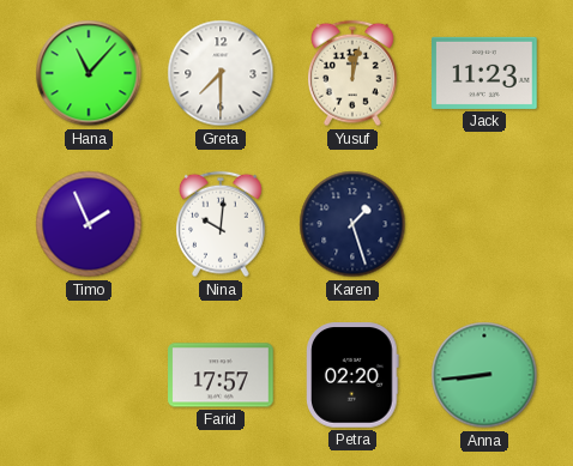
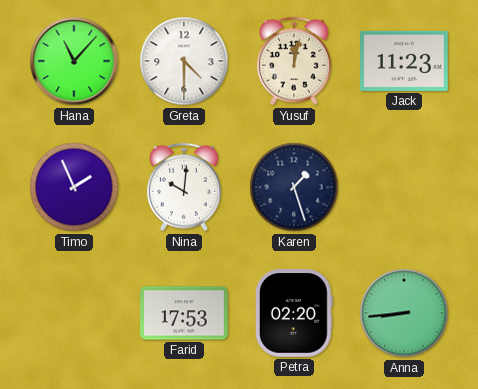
Greta: 7:30 -> 4:30
Farid: 17:57 -> 17:53
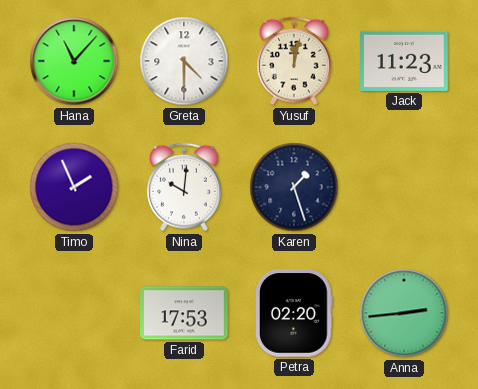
Anna: 8:44 -> 2:44
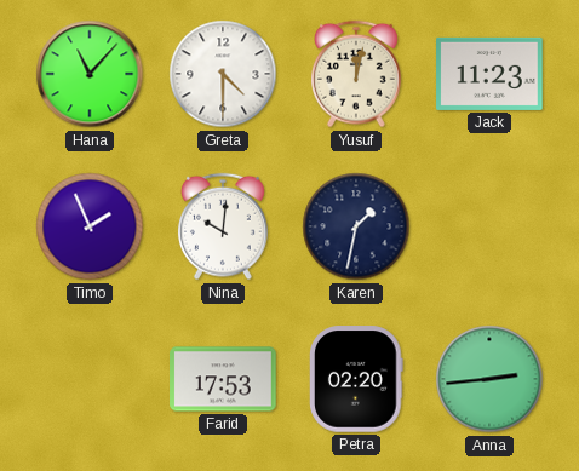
Karen: 1:27 -> 1:32
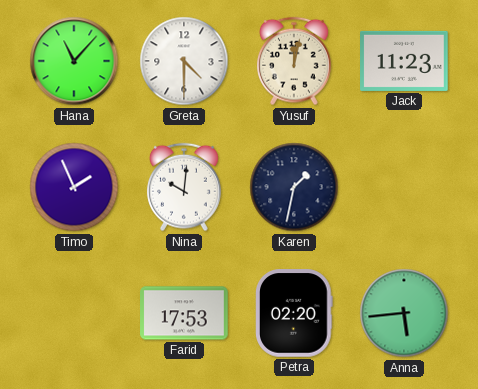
Anna: 2:44 -> 5:44
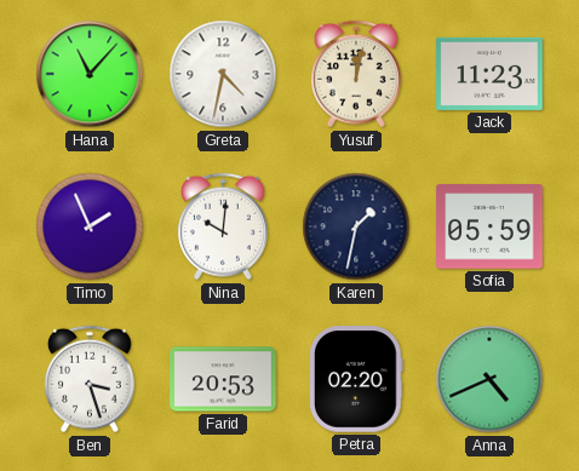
Greta: 4:30 -> 4:32
Sofia: none -> 05:59
Ben: none -> 3:27
Farid: 17:53 -> 20:53
Anna: 5:44 -> 4:41
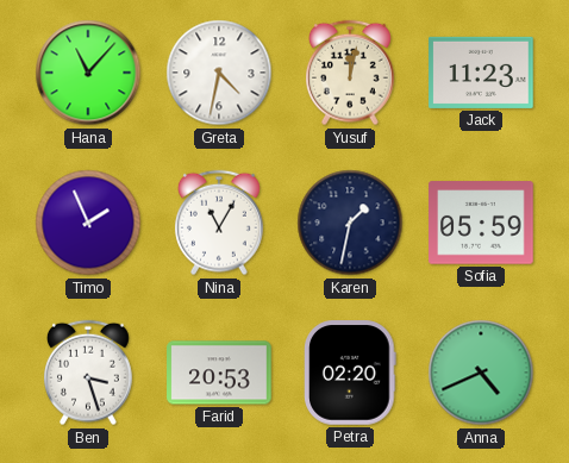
Nina: 10:01 -> 11:05
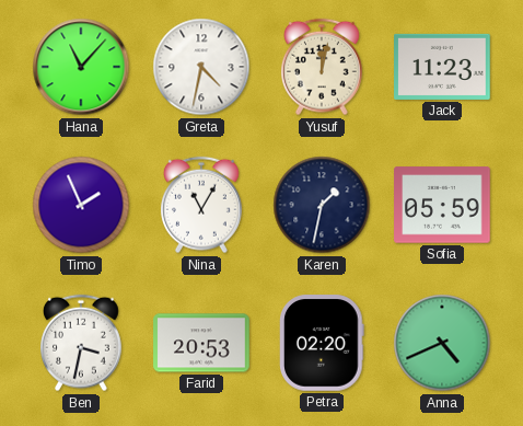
Ben: 3:27 -> 3:32
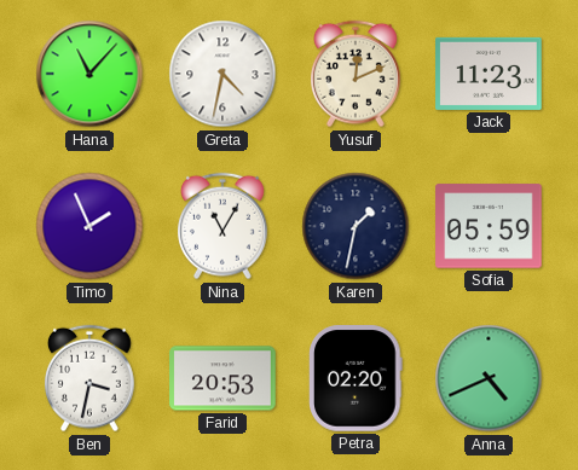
Yusuf: 12:02 -> 12:11
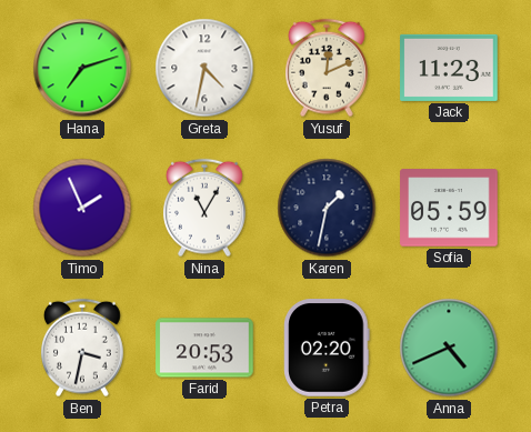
Hana: 11:07 -> 7:12
